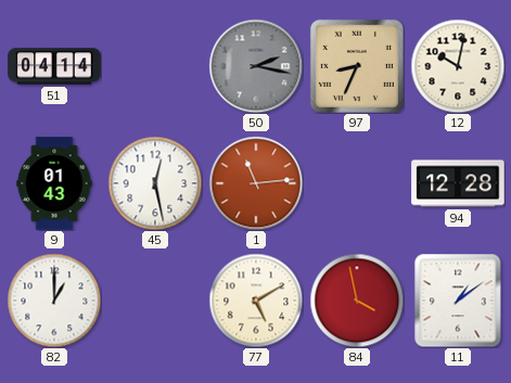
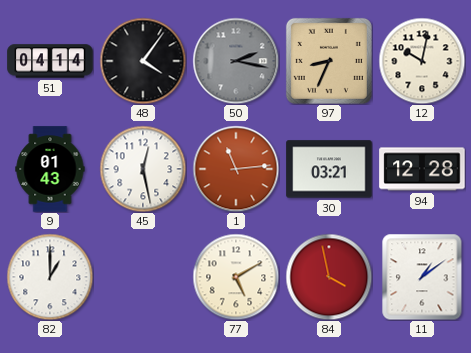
48: none -> 4:06
30: none -> 03:21
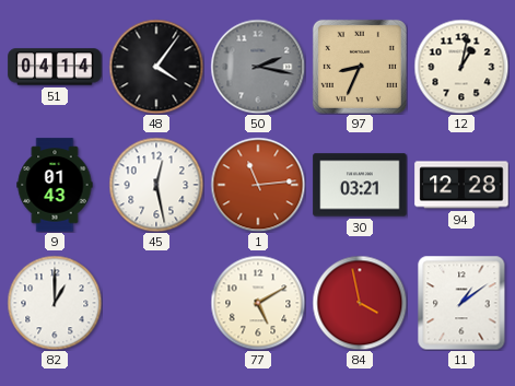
12: 10:02 -> 1:02
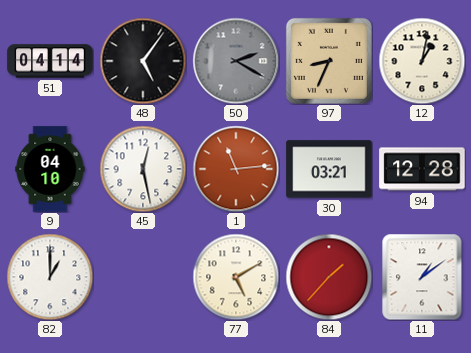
48: 4:06 -> 5:06
50: 2:17 -> 2:20
9: 01:43 -> 04:10
84: 3:58 -> 1:37
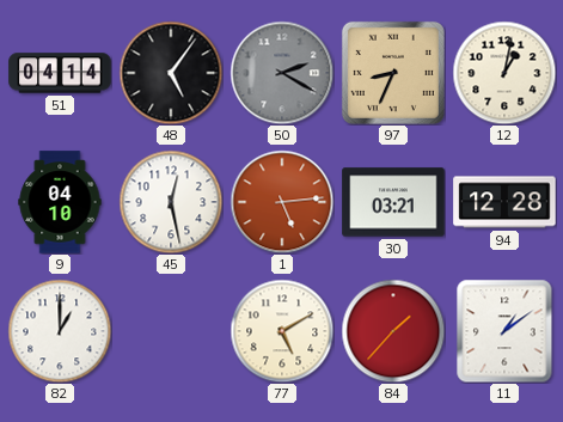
1: 11:14 -> 5:14
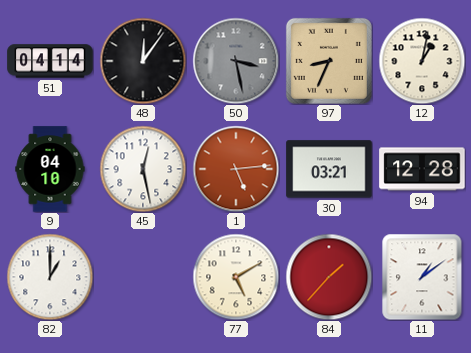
48: 5:06 -> 12:06
50: 2:20 -> 3:28
